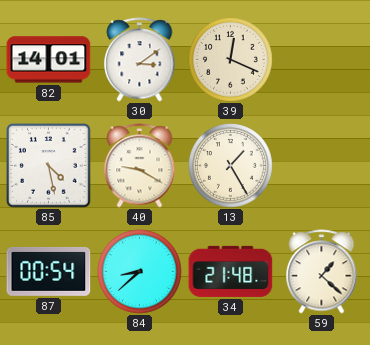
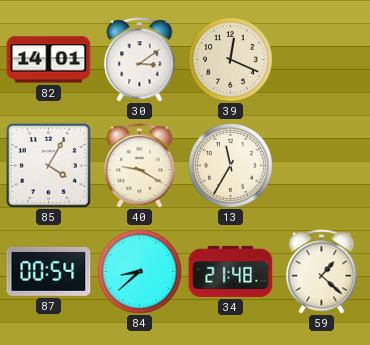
85: 4:28 -> 4:05
13: 1:25 -> 11:35
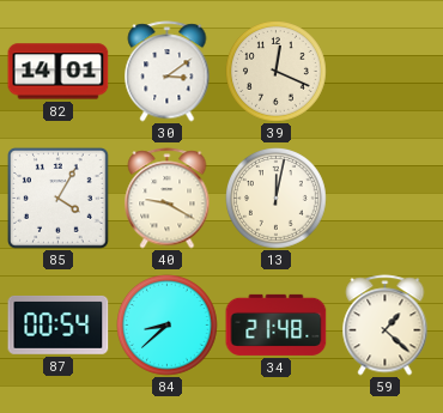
13: 11:35 -> 12:02
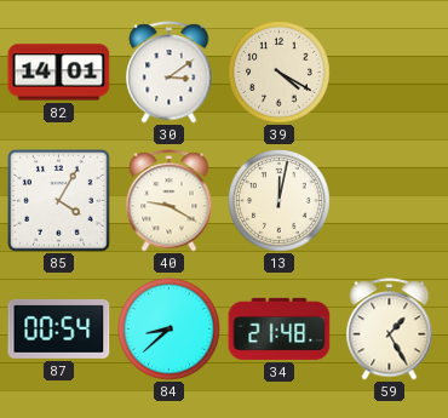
39: 12:19 -> 4:20
59: 1:22 -> 1:25
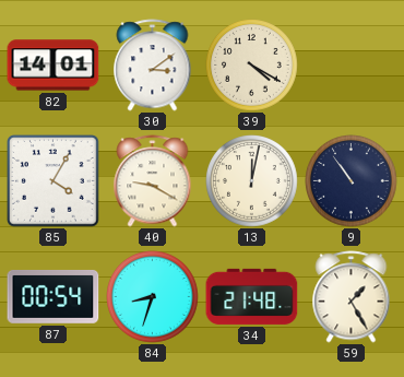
9: none -> 10:54
84: 8:38 -> 8:33
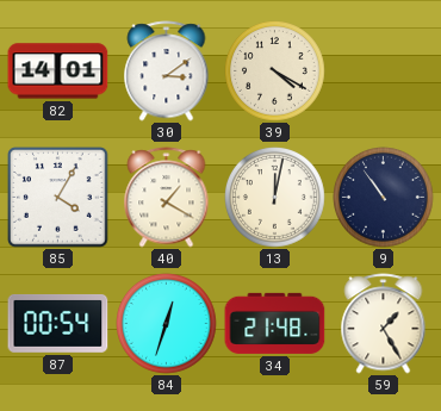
40: 9:20 -> 1:20
84: 8:33 -> 12:33
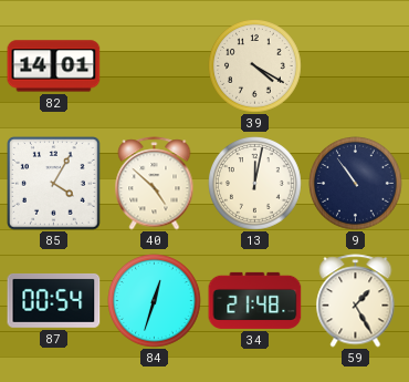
30: 3:09 -> none
40: 1:20 -> 4:52
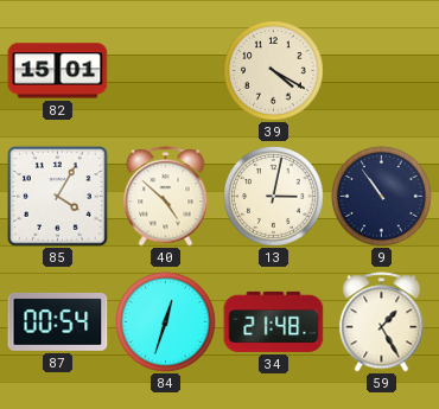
82: 14:01 -> 15:01
13: 12:02 -> 3:02
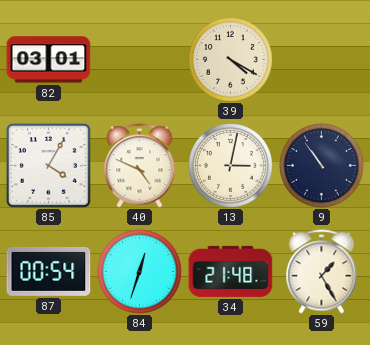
82: 15:01 -> 03:01
40: 4:52 -> 4:49
